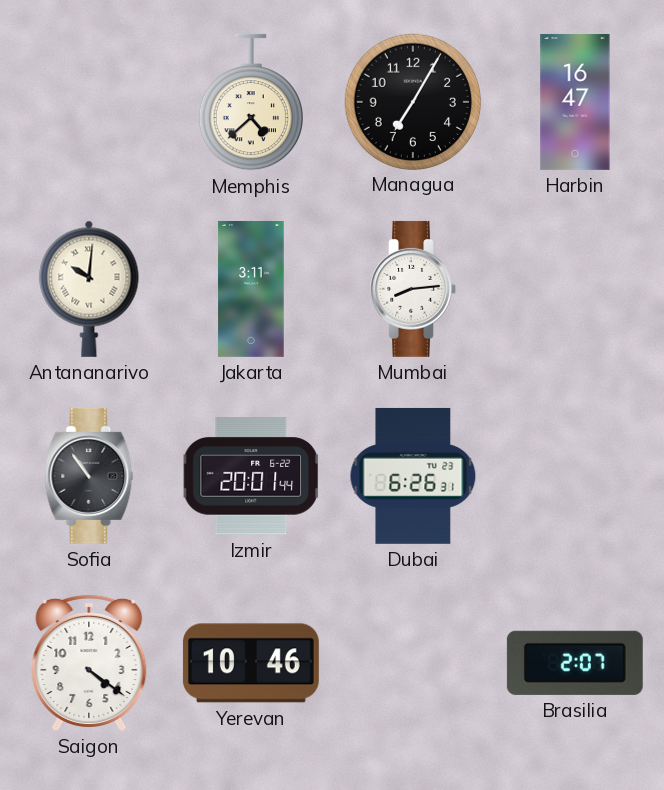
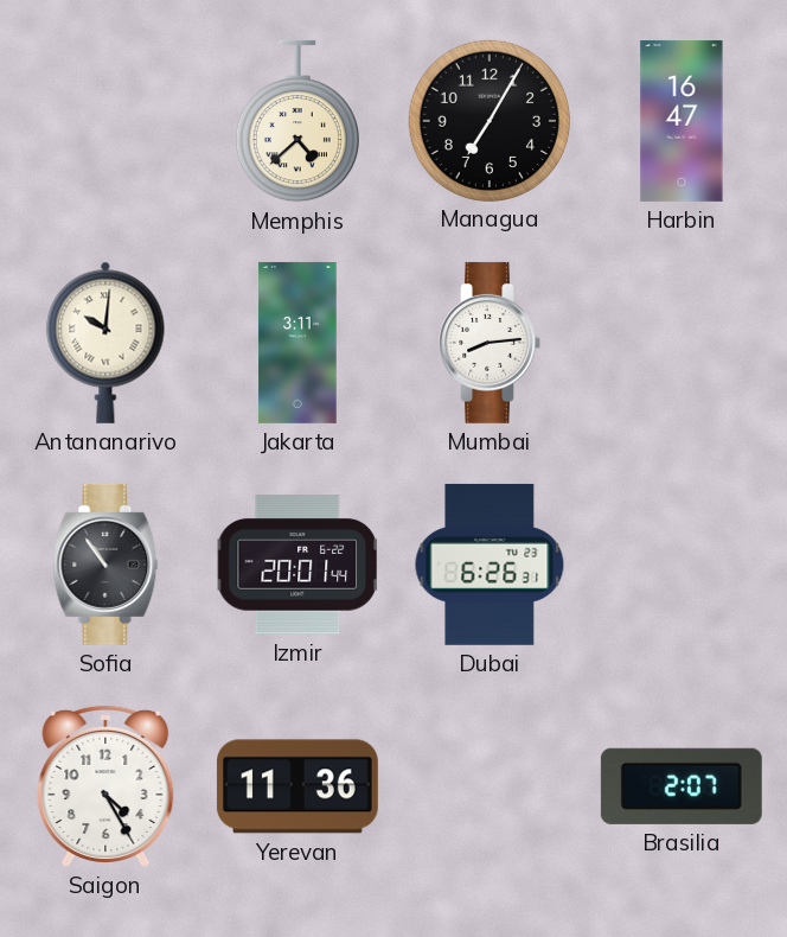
Saigon: 4:21 -> 4:25
Yerevan: 10:46 -> 11:36
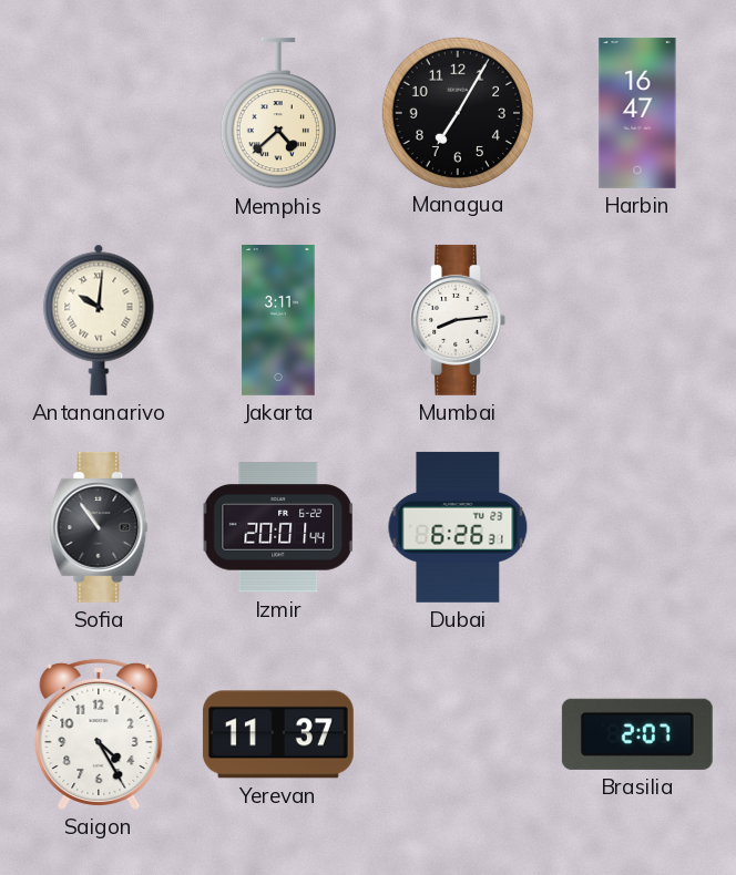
Yerevan: 11:36 -> 11:37
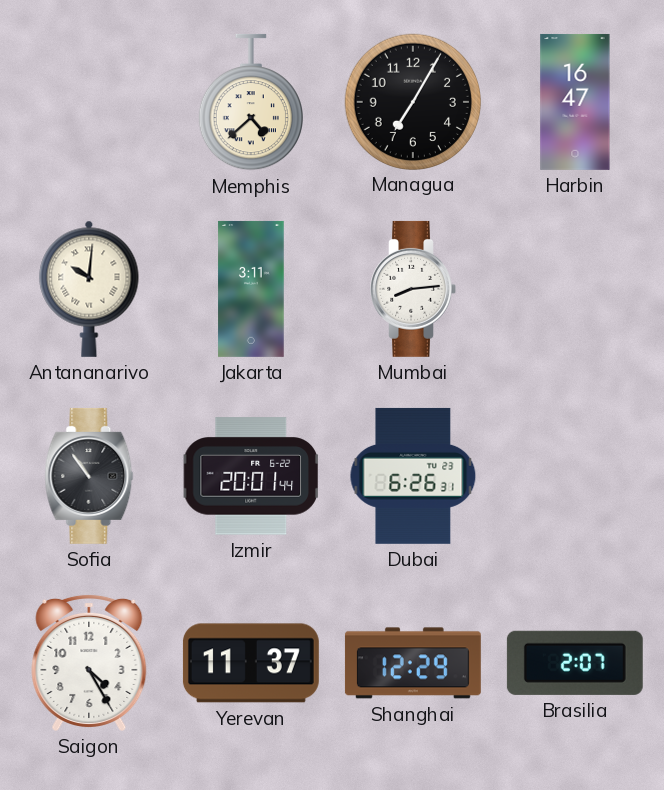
Shanghai: none -> 12:29
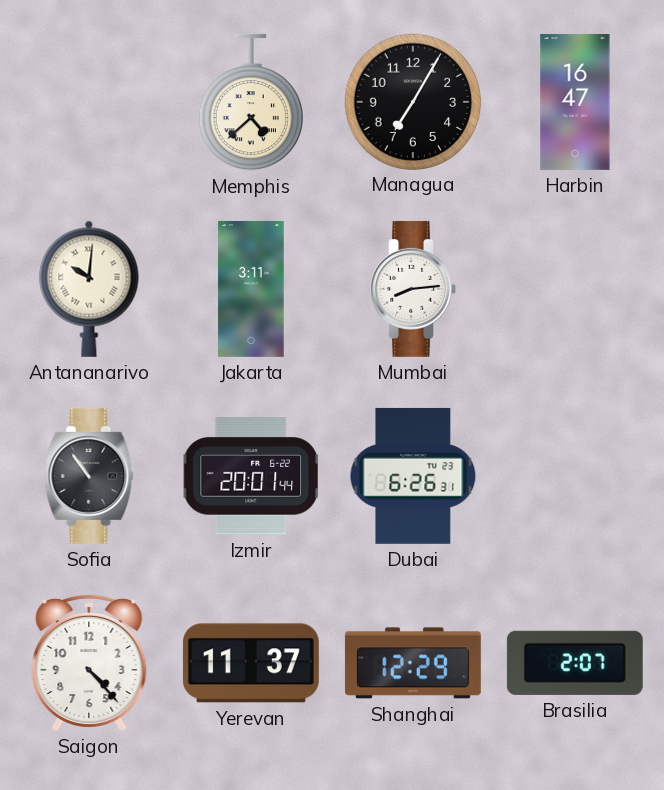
Saigon: 4:25 -> 4:23
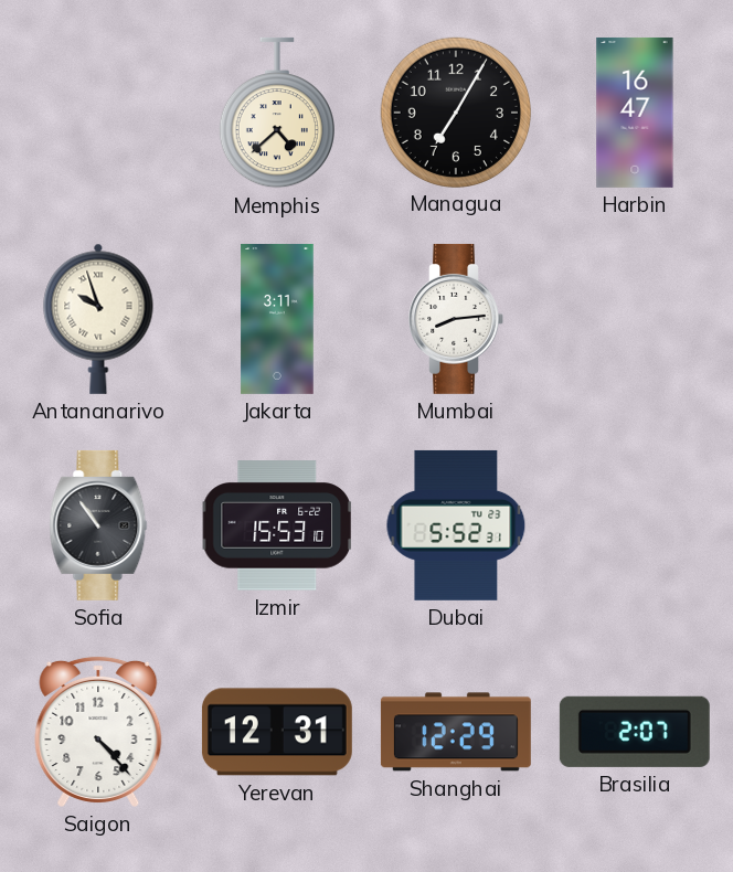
Antananarivo: 10:01 -> 9:57
Izmir: 20:01 -> 15:53
Dubai: 6:26 -> 5:52
Yerevan: 11:37 -> 12:31
